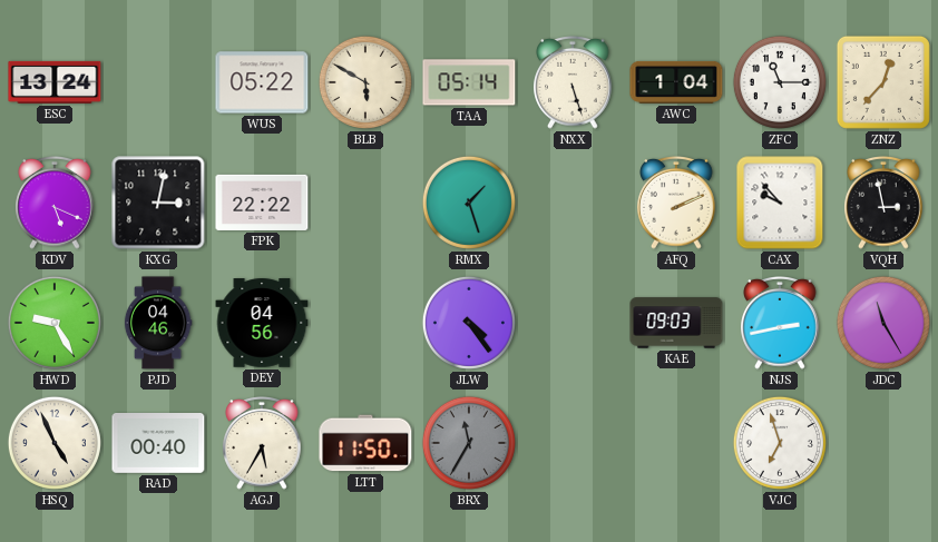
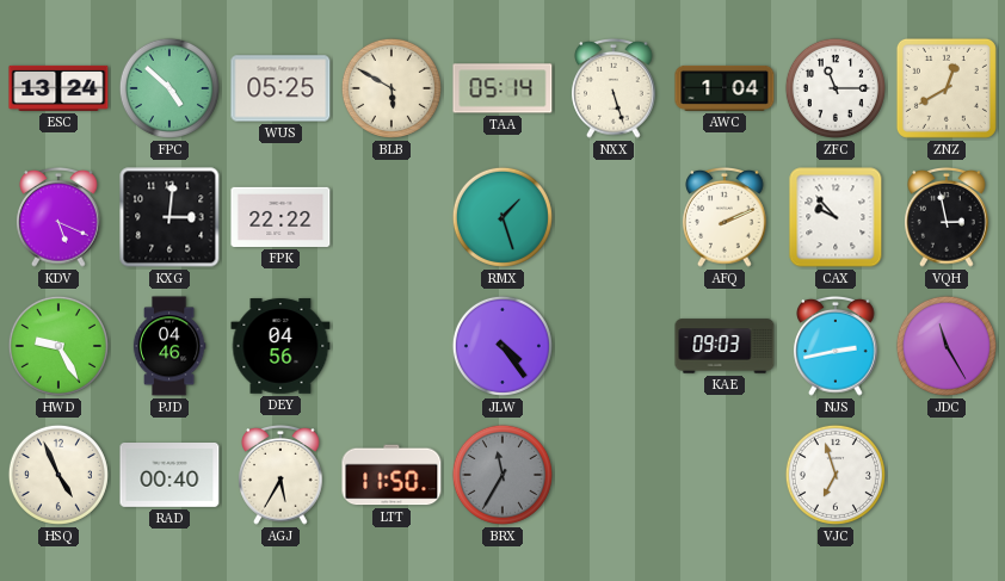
FPC: none -> 4:52
WUS: 05:22 -> 05:25
ZNZ: 12:37 -> 12:40
KXG: 3:02 -> 3:01
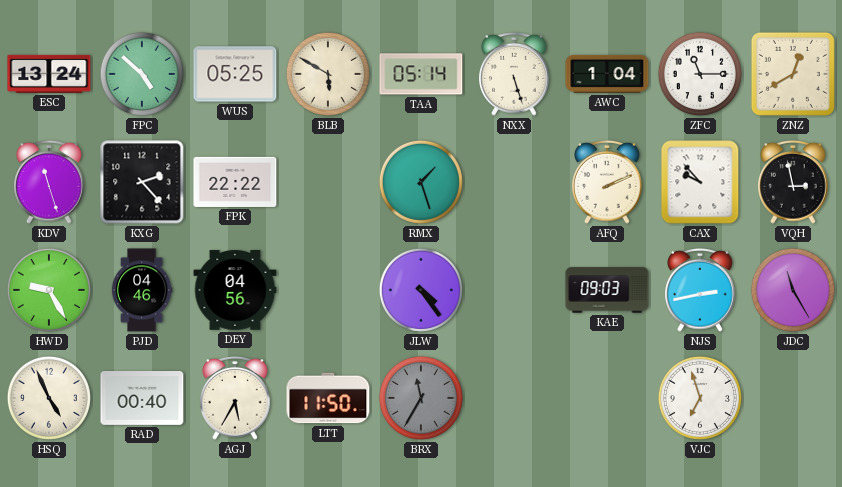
KDV: 5:19 -> 11:27
KXG: 3:01 -> 2:23
